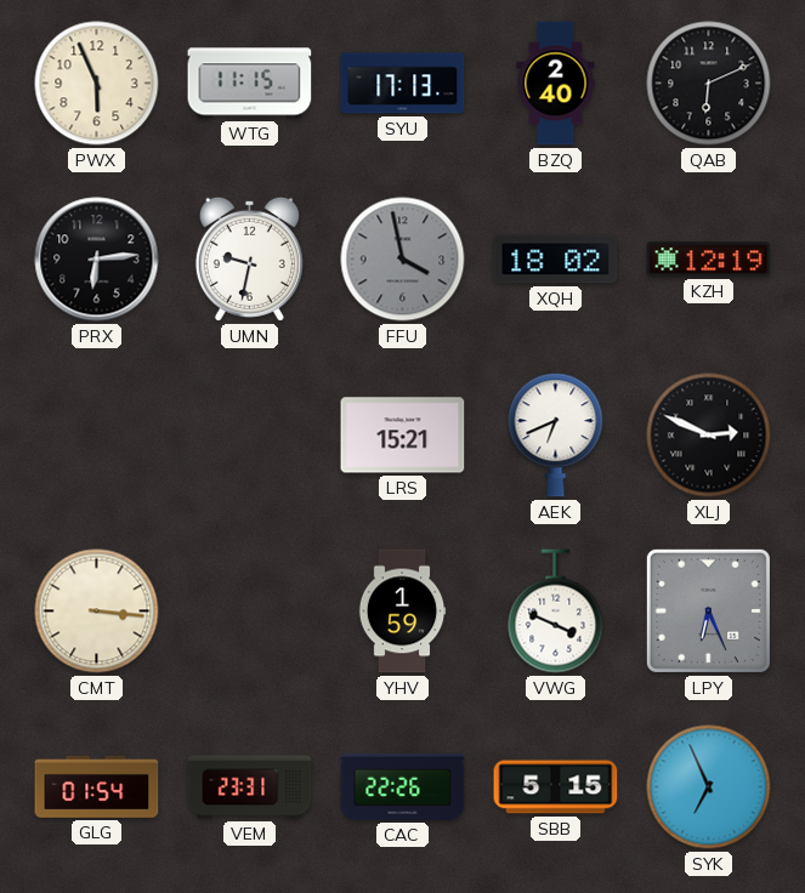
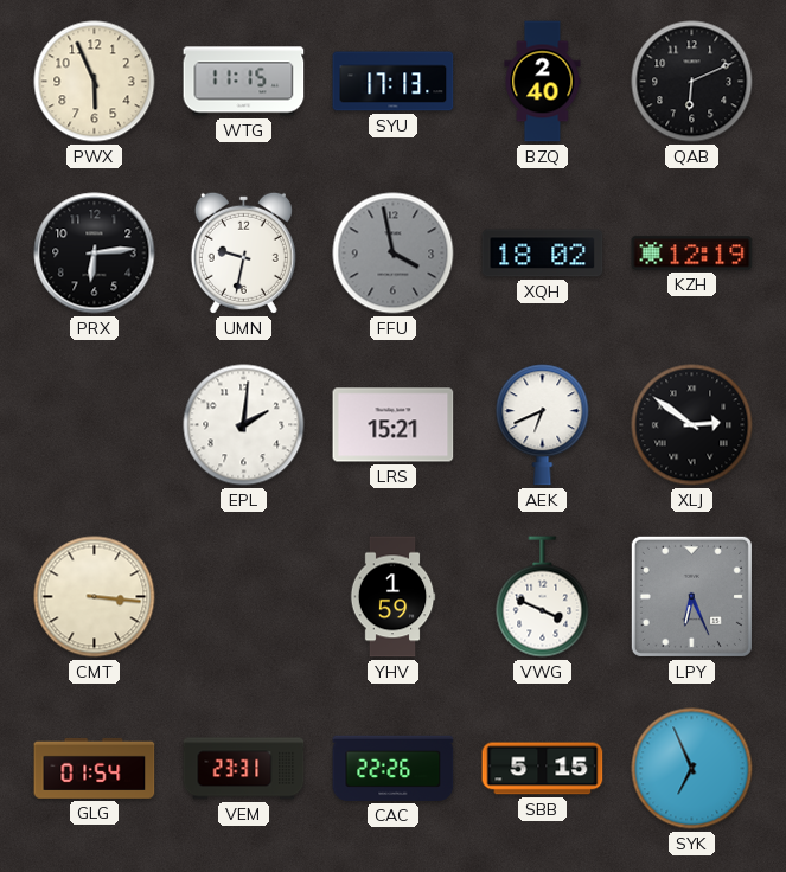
EPL: none -> 2:01
XLJ: 2:49 -> 2:51
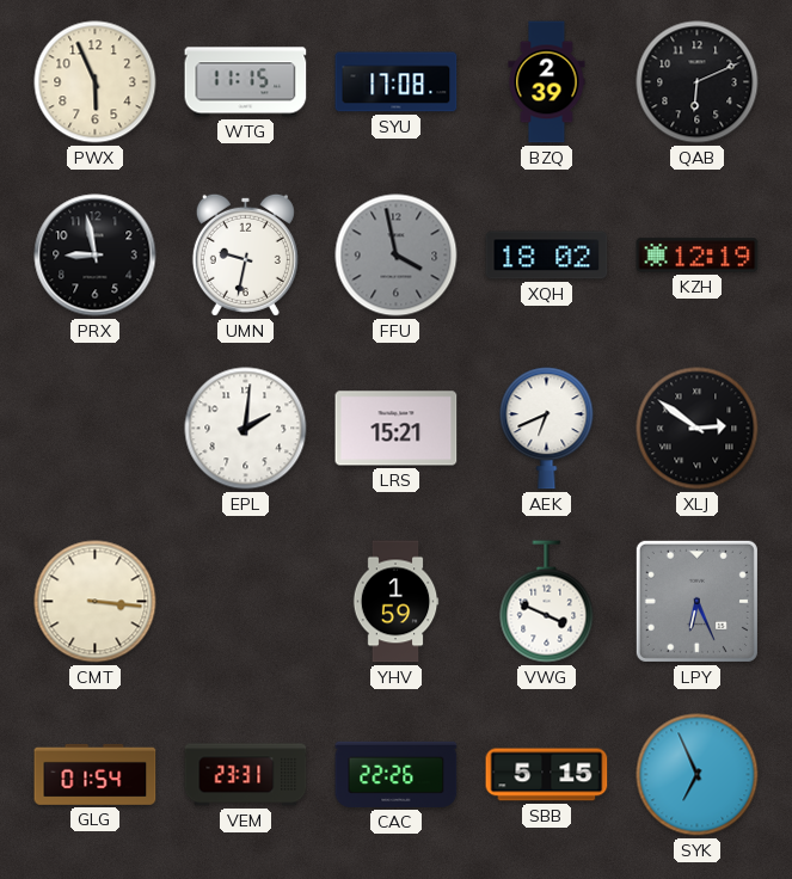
SYU: 17:13 -> 17:08
BZQ: 2:40 -> 2:39
PRX: 6:14 -> 8:58
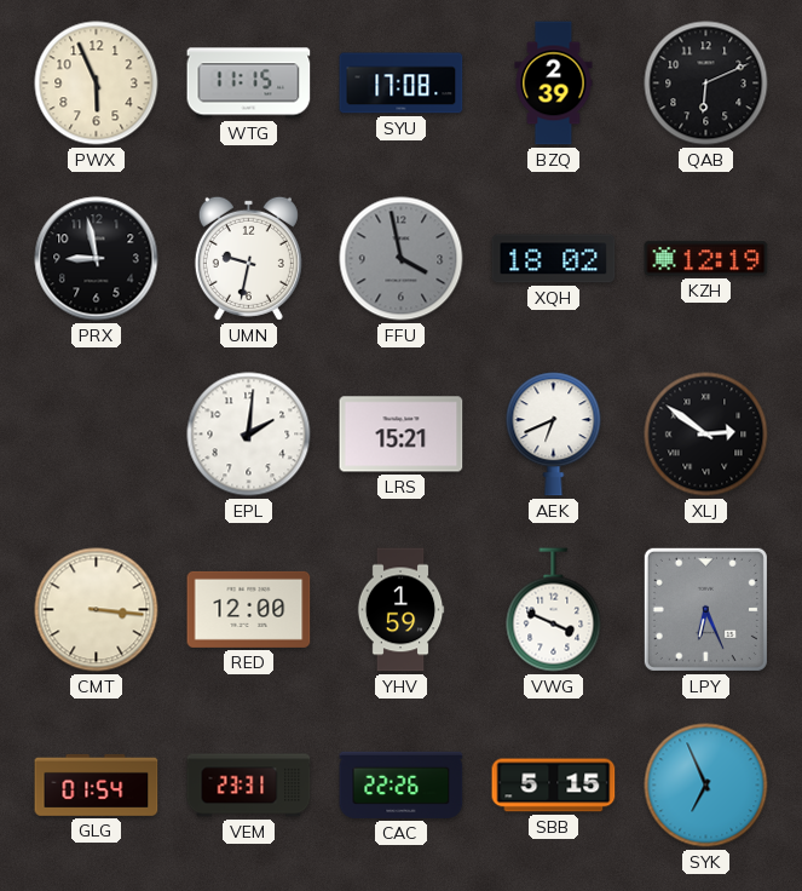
RED: none -> 12:00
